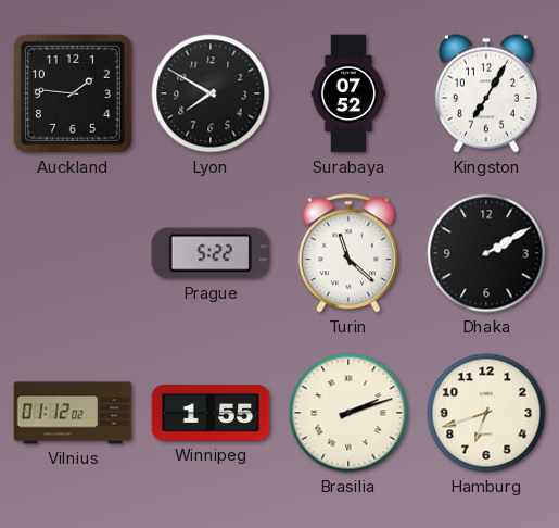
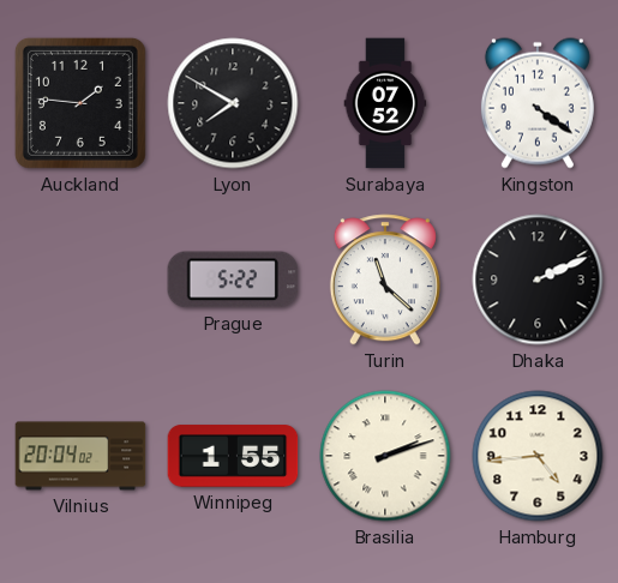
Kingston: 7:05 -> 4:21
Dhaka: 2:10 -> 2:11
Vilnius: 01:12 -> 20:04
Hamburg: 6:42 -> 4:44
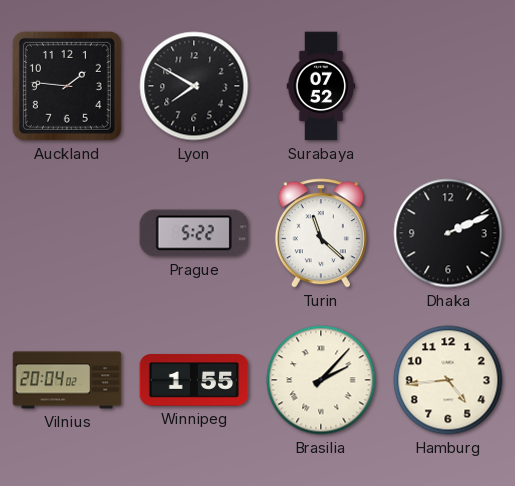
Kingston: 4:21 -> none
Brasilia: 2:12 -> 2:07
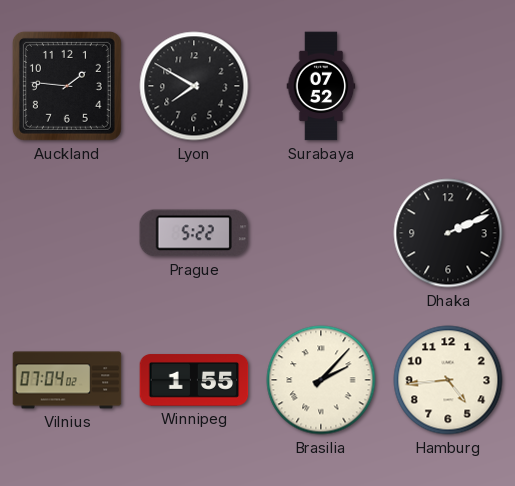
Turin: 11:22 -> none
Vilnius: 20:04 -> 07:04
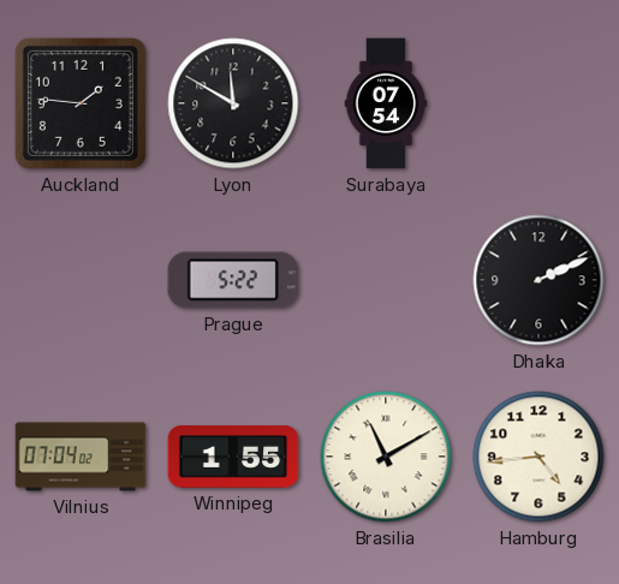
Lyon: 7:50 -> 11:50
Surabaya: 07:52 -> 07:54
Brasilia: 2:07 -> 11:10
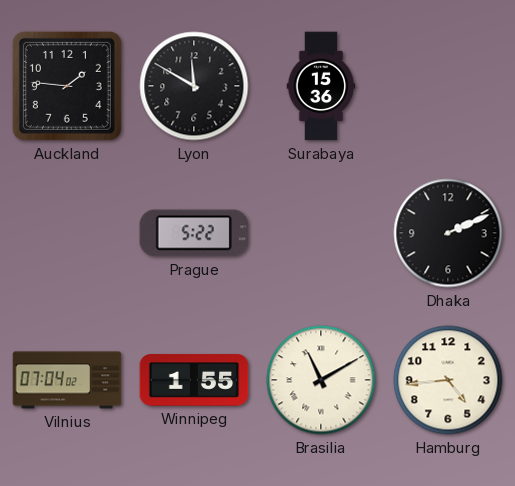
Surabaya: 07:54 -> 15:36
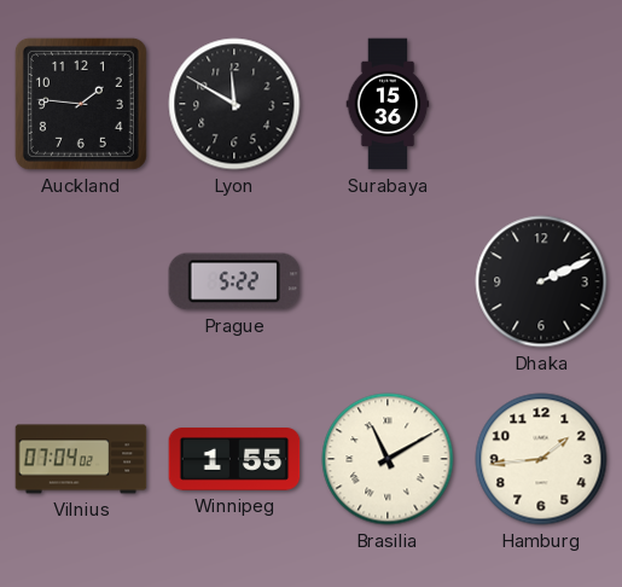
Hamburg: 4:44 -> 1:44
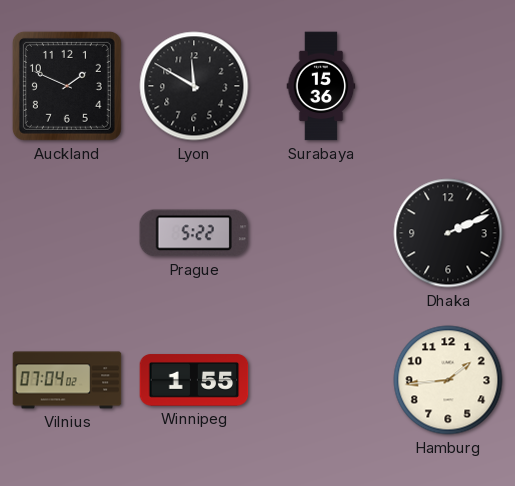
Auckland: 1:46 -> 1:49
Brasilia: 11:10 -> none
